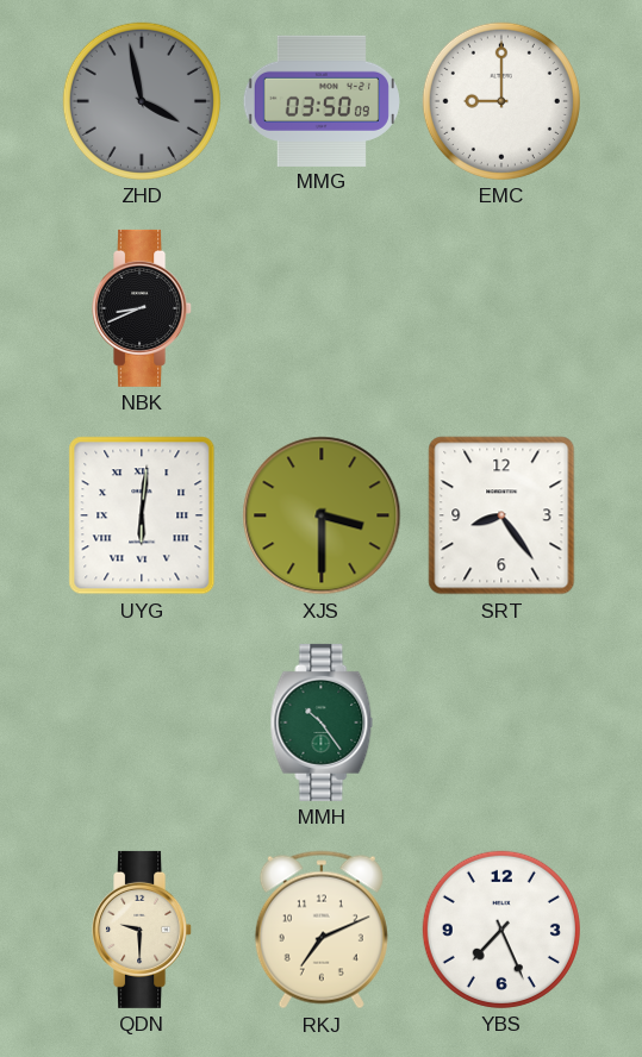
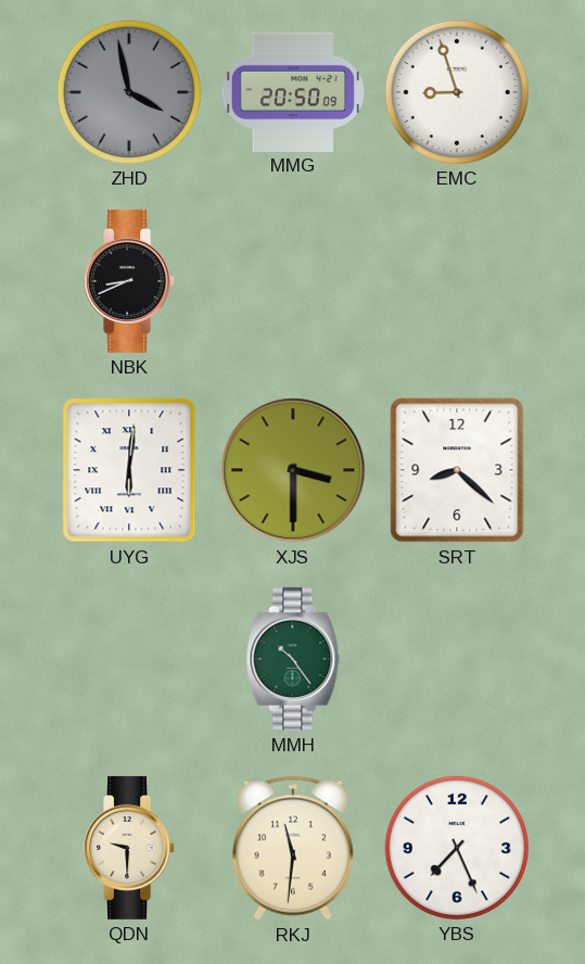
MMG: 03:50 -> 20:50
EMC: 9:00 -> 8:57
SRT: 8:24 -> 8:22
RKJ: 7:11 -> 11:31
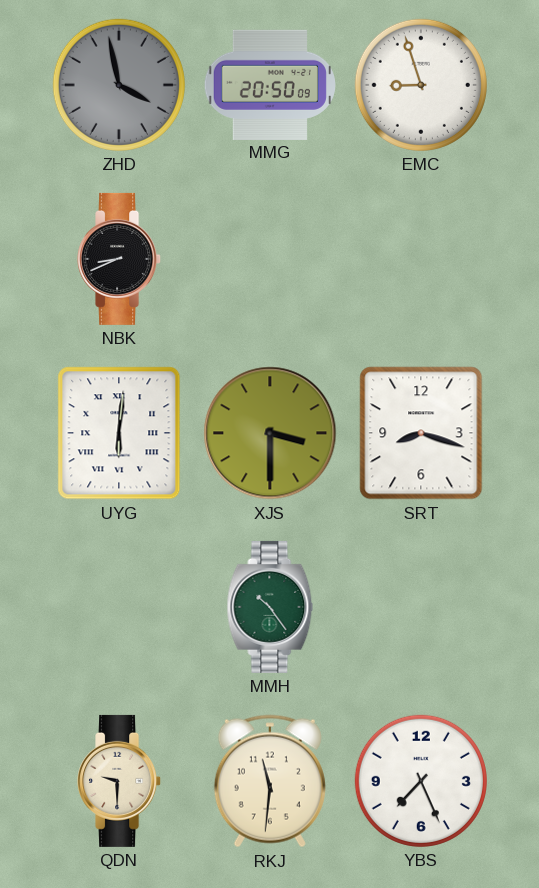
SRT: 8:22 -> 8:18
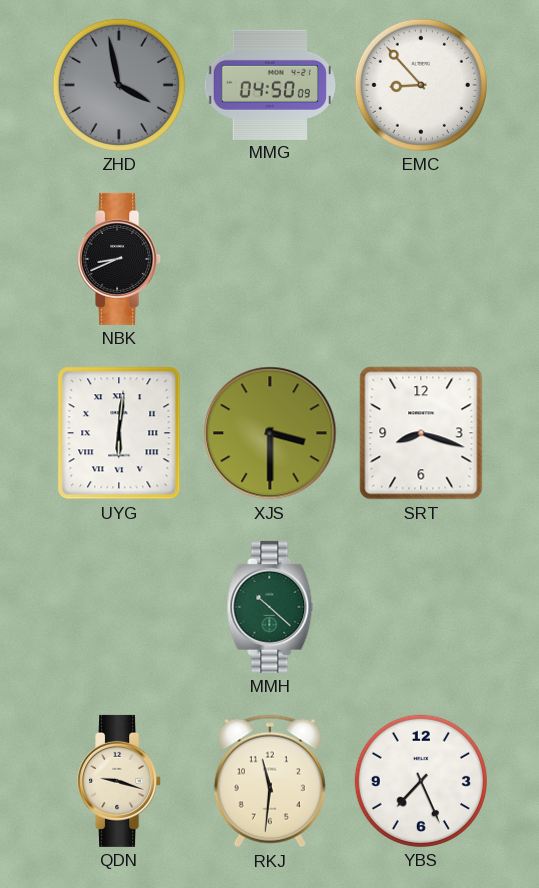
MMG: 20:50 -> 04:50
EMC: 8:57 -> 8:53
MMH: 10:24 -> 10:22
QDN: 9:30 -> 9:18
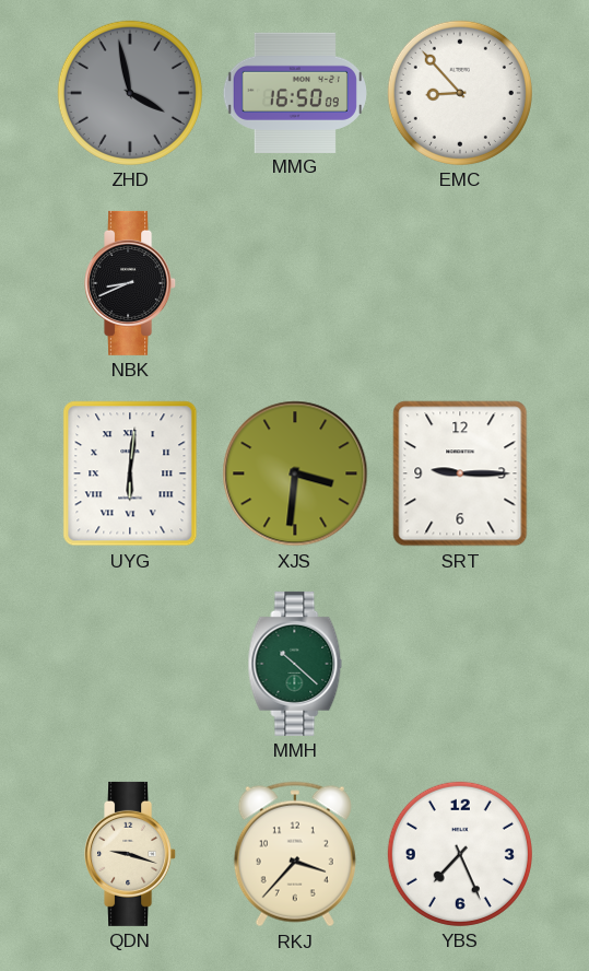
MMG: 04:50 -> 16:50
XJS: 3:30 -> 3:31
SRT: 8:18 -> 9:15
RKJ: 11:31 -> 3:37
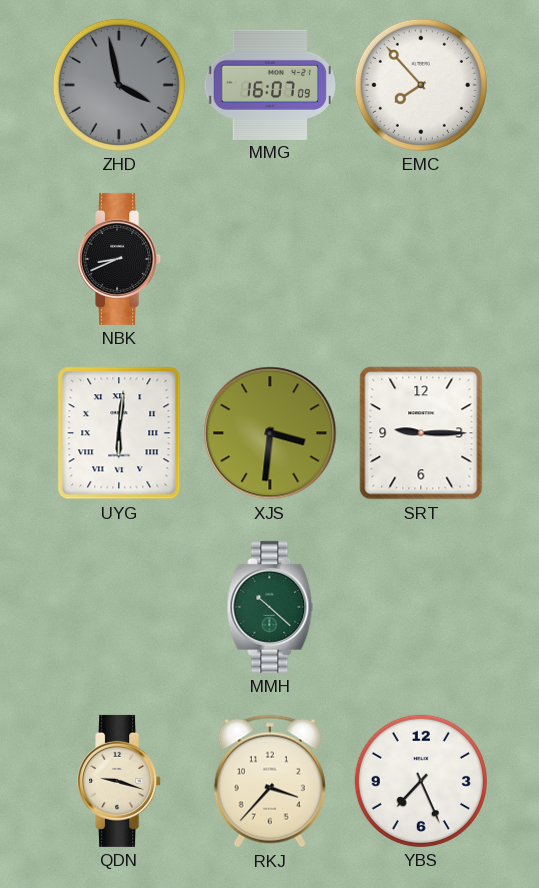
MMG: 16:50 -> 16:07
EMC: 8:53 -> 7:53
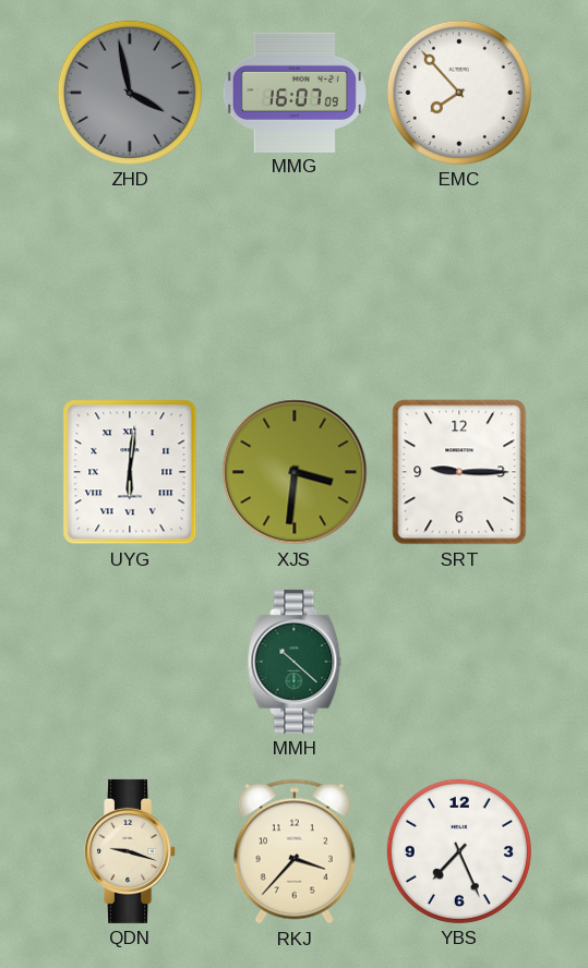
NBK: 8:41 -> none
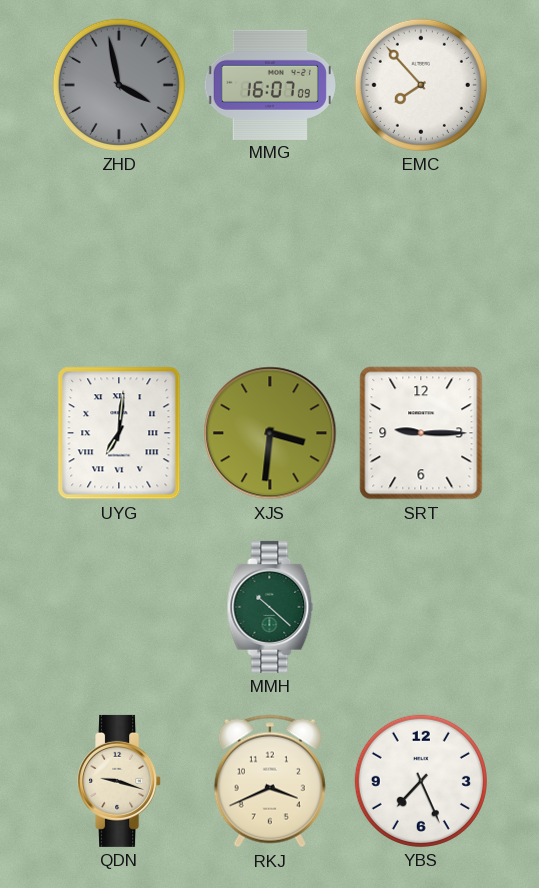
UYG: 6:01 -> 7:01
RKJ: 3:37 -> 3:41
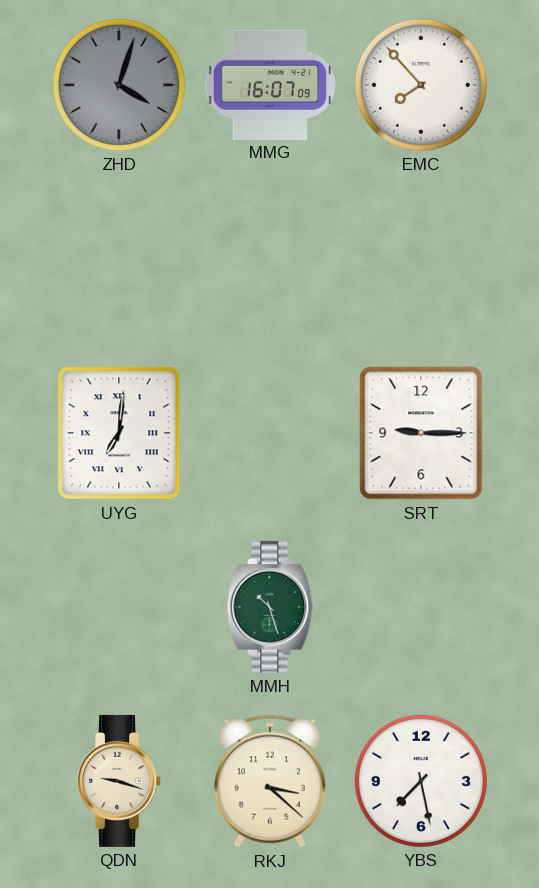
ZHD: 3:58 -> 4:03
XJS: 3:31 -> none
MMH: 10:22 -> 10:27
RKJ: 3:41 -> 3:22
YBS: 7:26 -> 7:28
